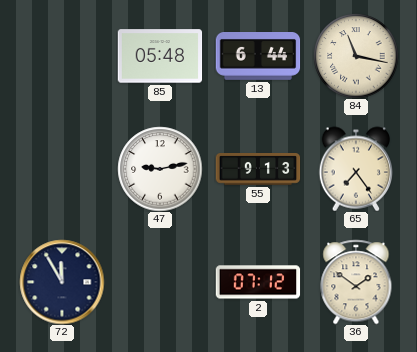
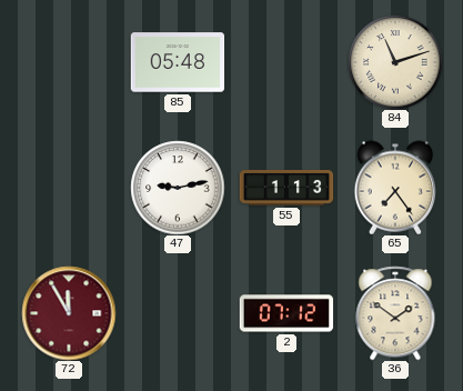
13: 6:44 -> none
84: 11:17 -> 11:12
55: 9:13 -> 1:13
72 dial: navy -> burgundy
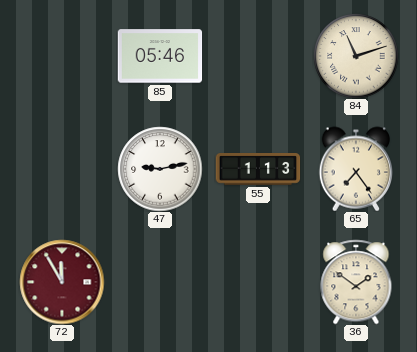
85: 05:48 -> 05:46
2: 07:12 -> none
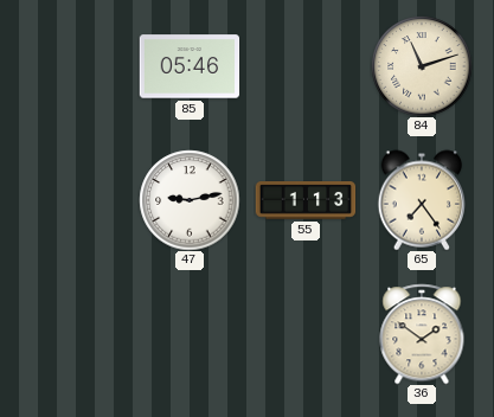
72: 11:55 -> none
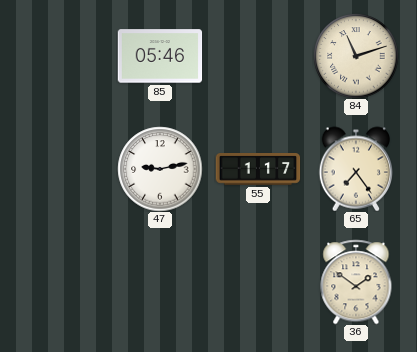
55: 1:13 -> 1:17
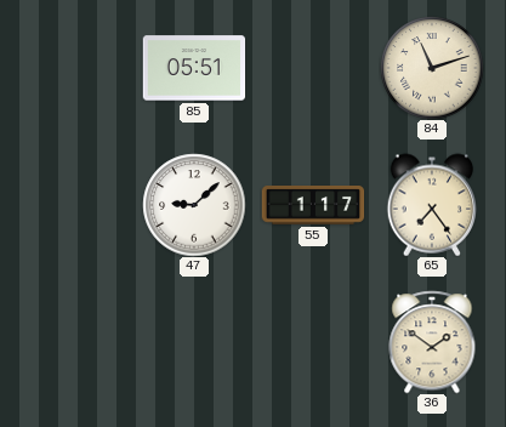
85: 05:46 -> 05:51
47: 9:13 -> 9:08
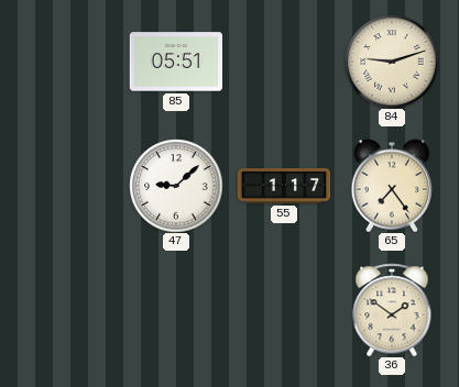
84: 11:12 -> 9:12
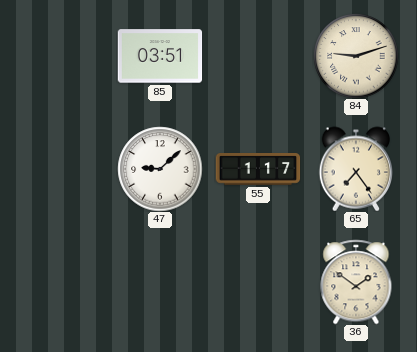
85: 05:51 -> 03:51
